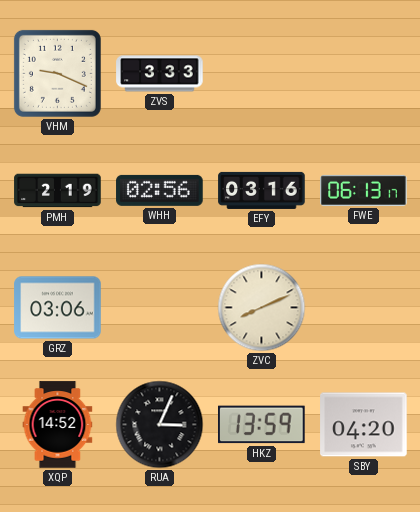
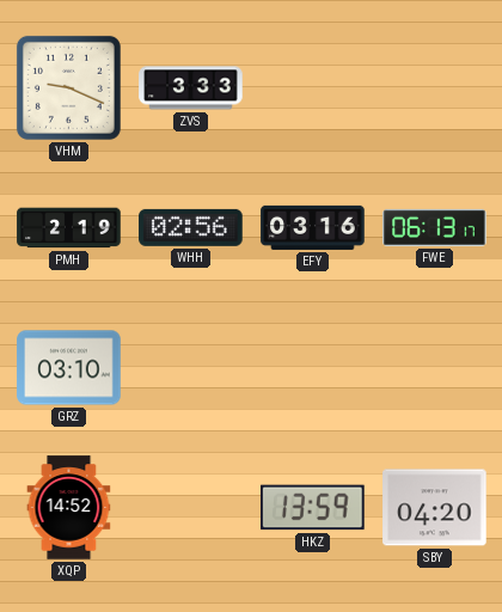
GRZ: 03:06 -> 03:10
ZVC: 8:11 -> none
RUA: 3:04 -> none
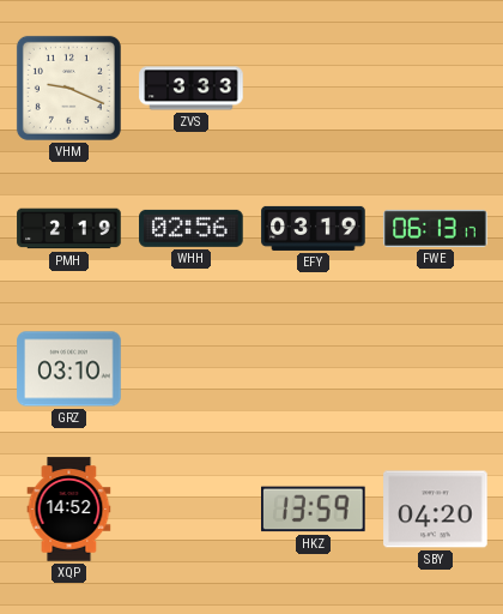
EFY: 03:16 -> 03:19
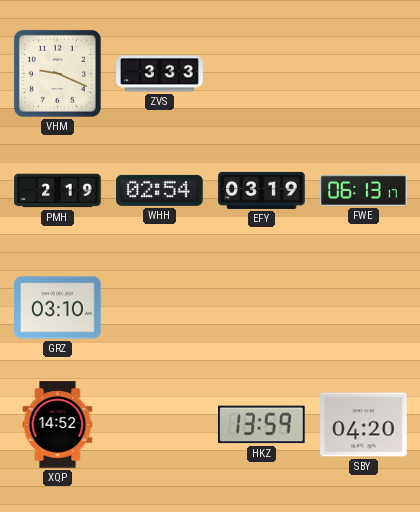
WHH: 02:56 -> 02:54
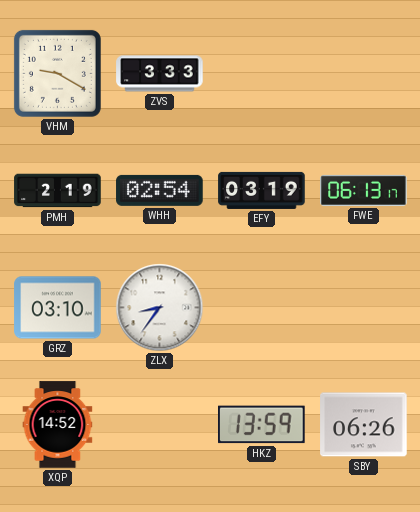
VHM: 9:19 -> 9:20
ZLX: none -> 8:36
SBY: 04:20 -> 06:26
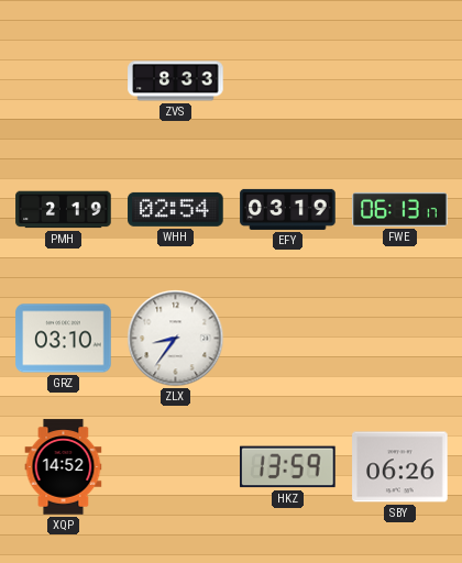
VHM: 9:20 -> none
ZVS: 3:33 -> 8:33
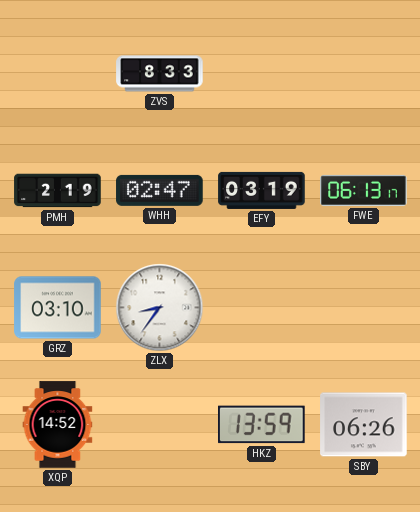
WHH: 02:54 -> 02:47
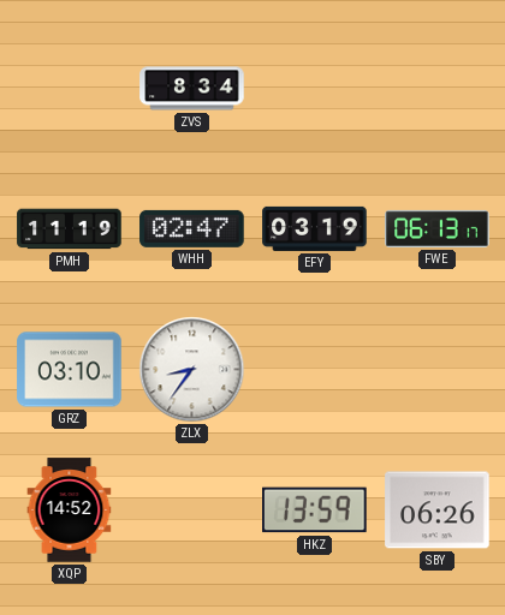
ZVS: 8:33 -> 8:34
PMH: 2:19 -> 11:19
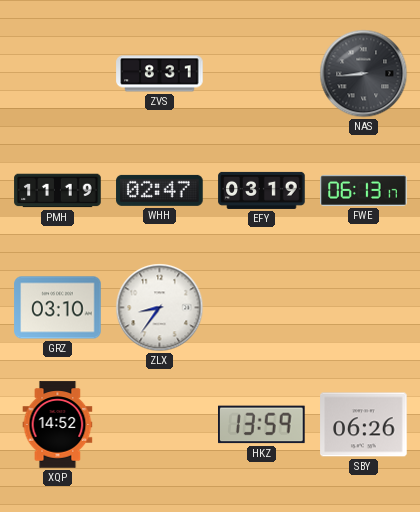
ZVS: 8:34 -> 8:31
NAS: none -> 8:44
